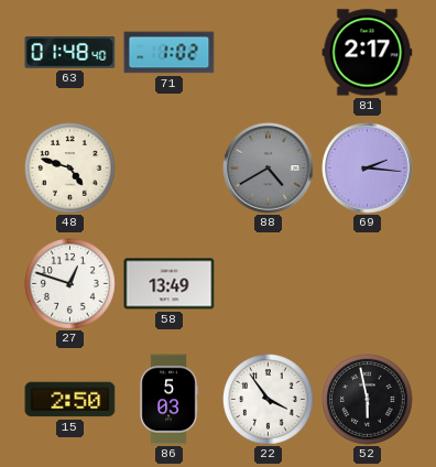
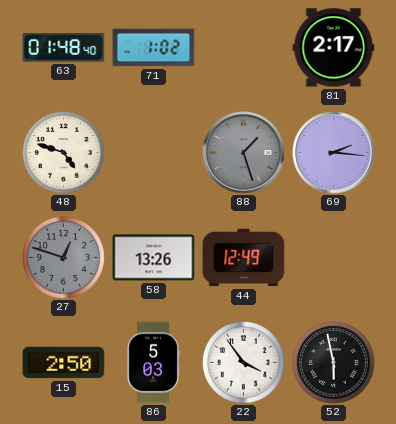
88: 4:40 -> 1:27
27 dial: white -> grey
58: 13:49 -> 13:26
44: none -> 12:49
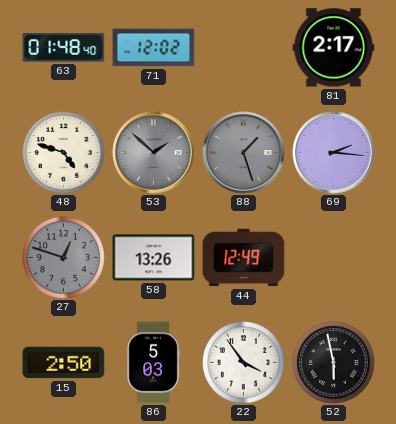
71: 1:02 -> 12:02
53: none -> 1:52
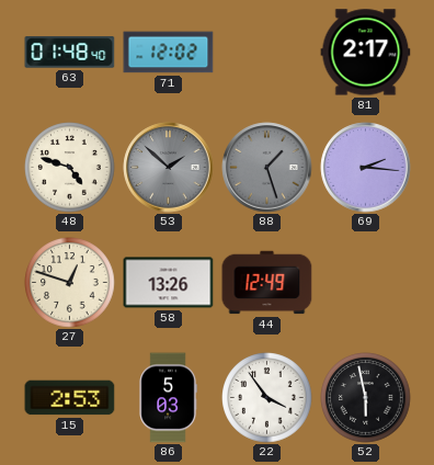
27 dial: grey -> cream
15: 2:50 -> 2:53
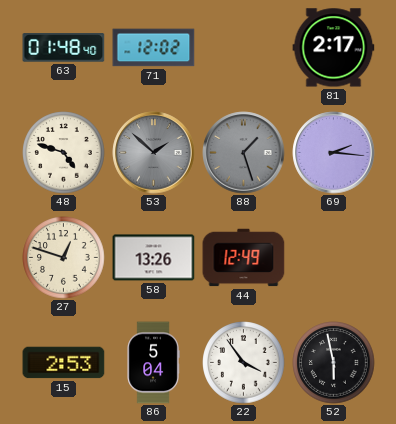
86: 5:03 -> 5:04
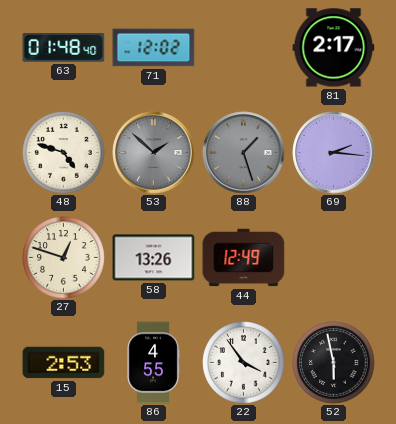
86: 5:04 -> 4:55
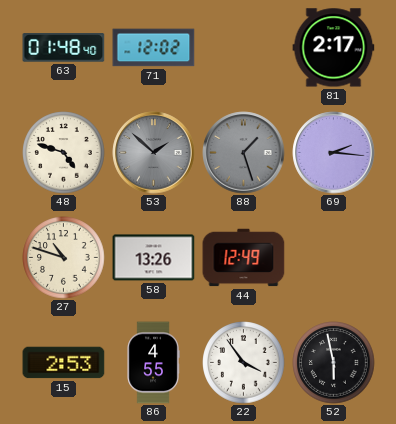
27: 12:48 -> 10:48
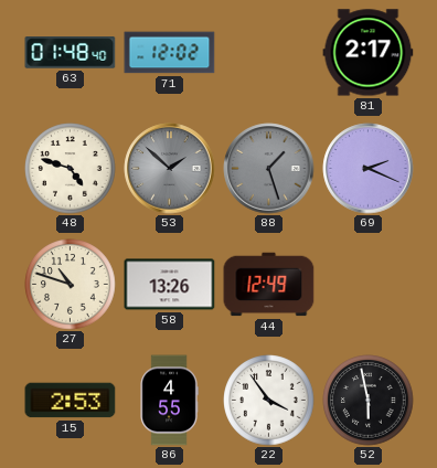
69: 2:16 -> 2:19
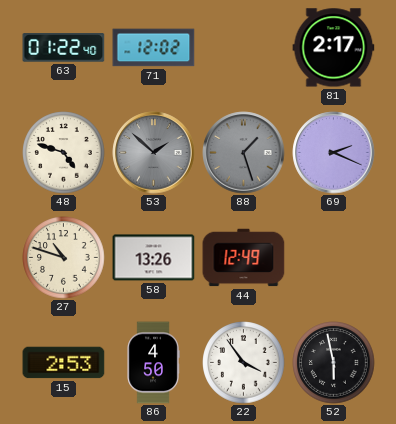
63: 01:48 -> 01:22
86: 4:55 -> 4:50
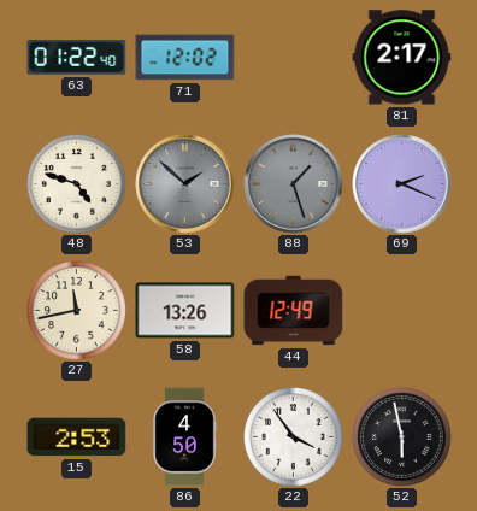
27: 10:48 -> 11:43
